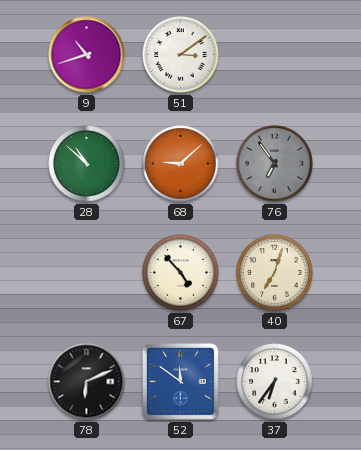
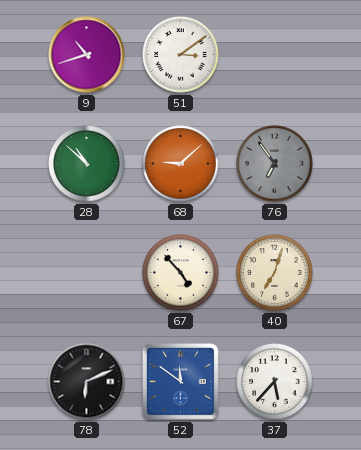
37: 6:36 -> 5:37
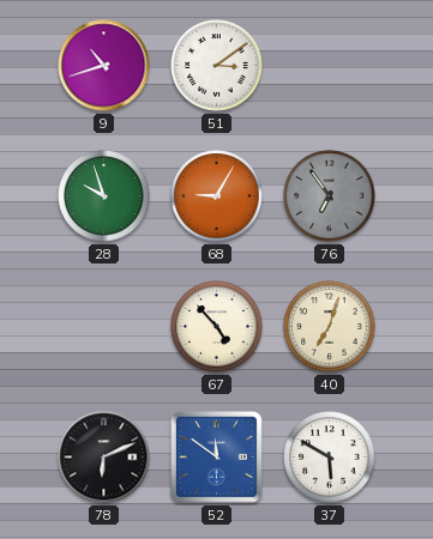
28: 10:52 -> 9:57
68: 9:08 -> 9:05
37: 5:37 -> 5:50
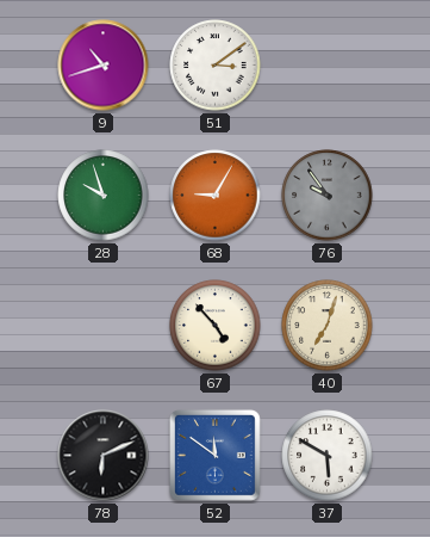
76: 6:54 -> 9:54
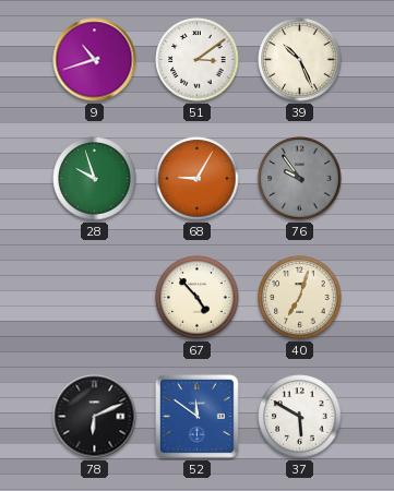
39: none -> 10:26
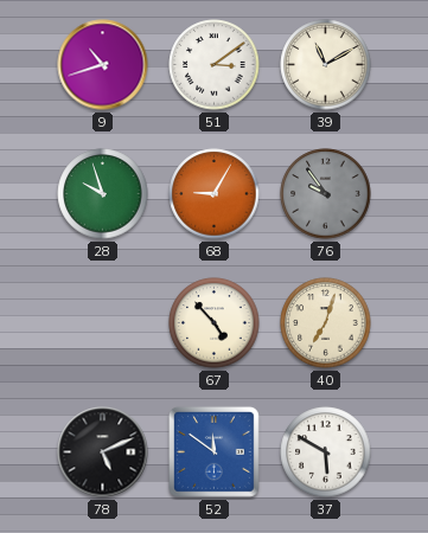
39: 10:26 -> 11:10
78: 6:11 -> 5:11
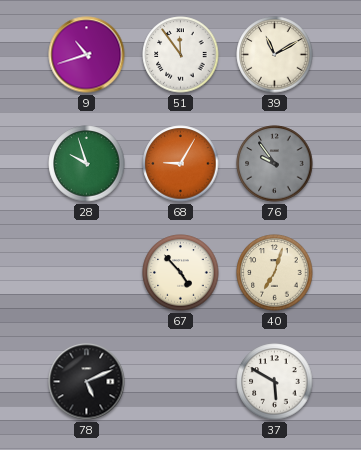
51: 3:09 -> 11:54
52: 11:51 -> none
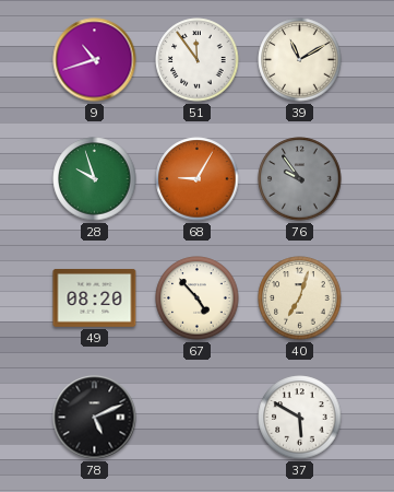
49: none -> 08:20
